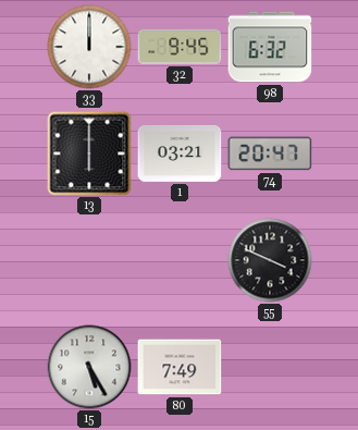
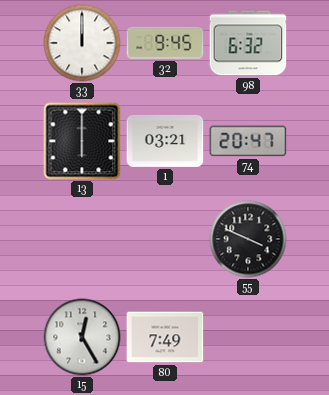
15: 5:25 -> 12:25
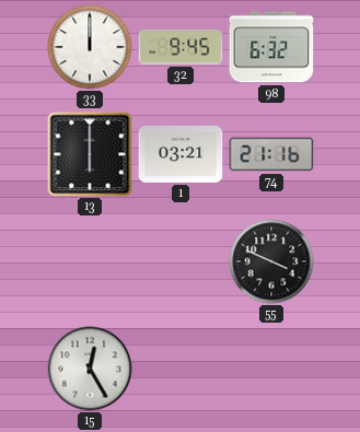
74: 20:47 -> 21:16
80: 7:49 -> none
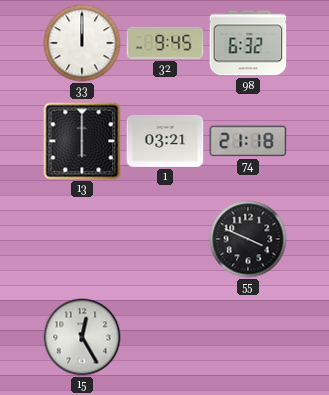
74: 21:16 -> 21:18
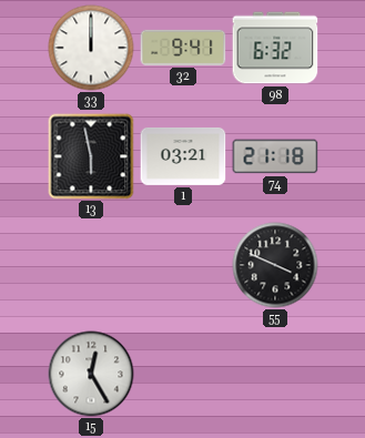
32: 9:45 -> 9:41
13: 6:00 -> 5:58
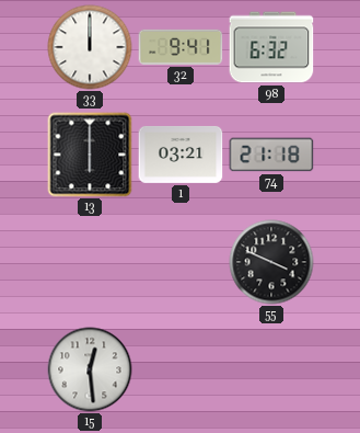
13: 5:58 -> 6:00
15: 12:25 -> 12:29
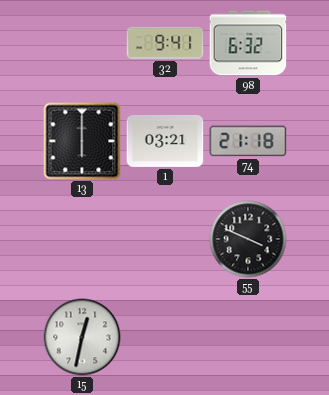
33: 12:00 -> none
15: 12:29 -> 12:32
